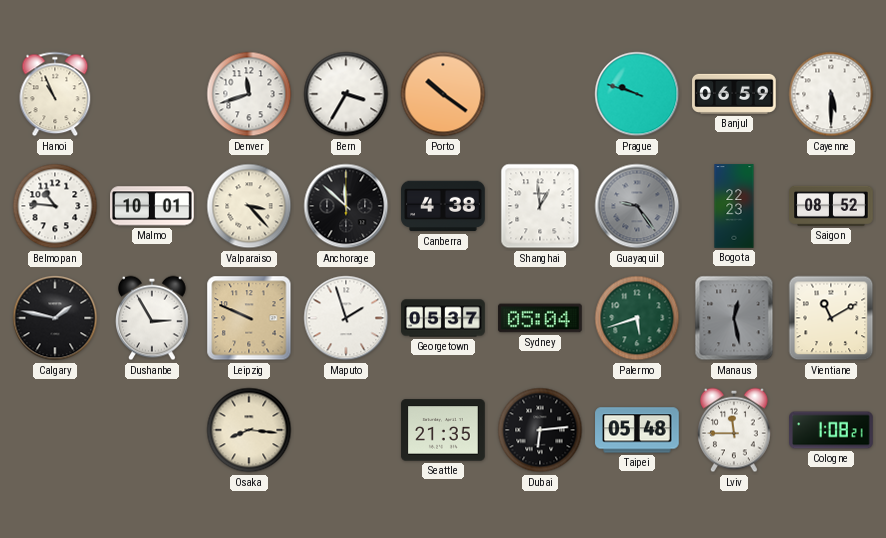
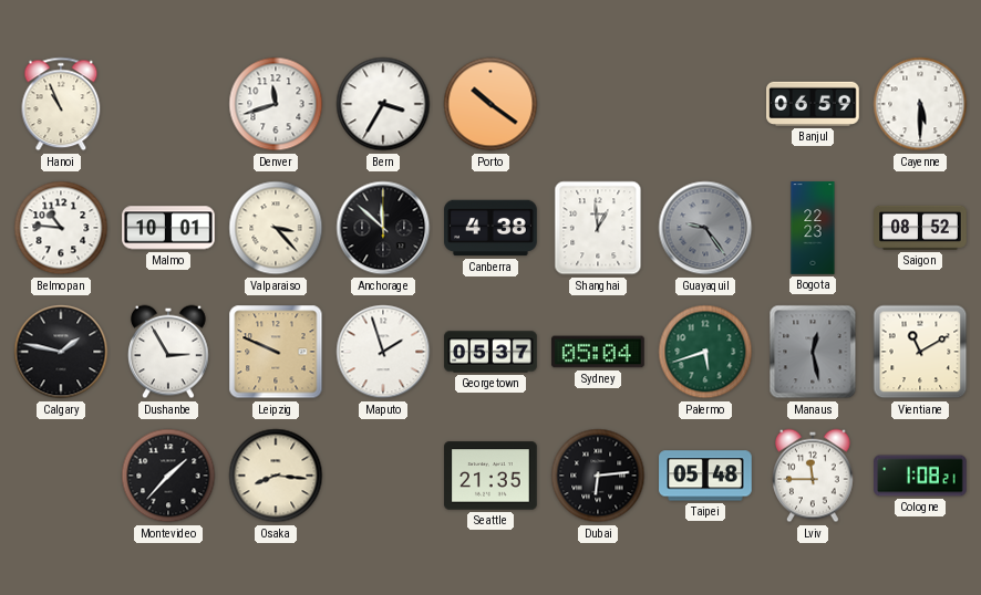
Prague: 9:48 -> none
Montevideo: none -> 1:37
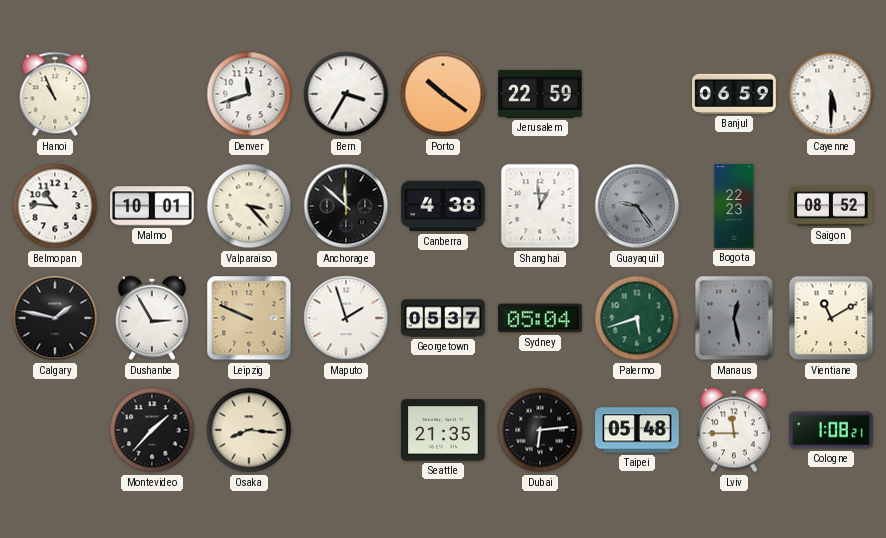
Jerusalem: none -> 22:59
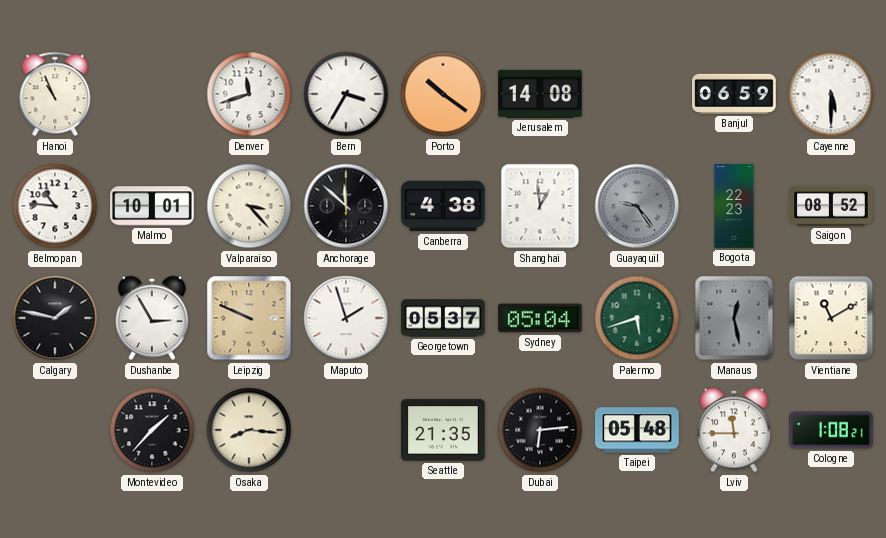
Jerusalem: 22:59 -> 14:08
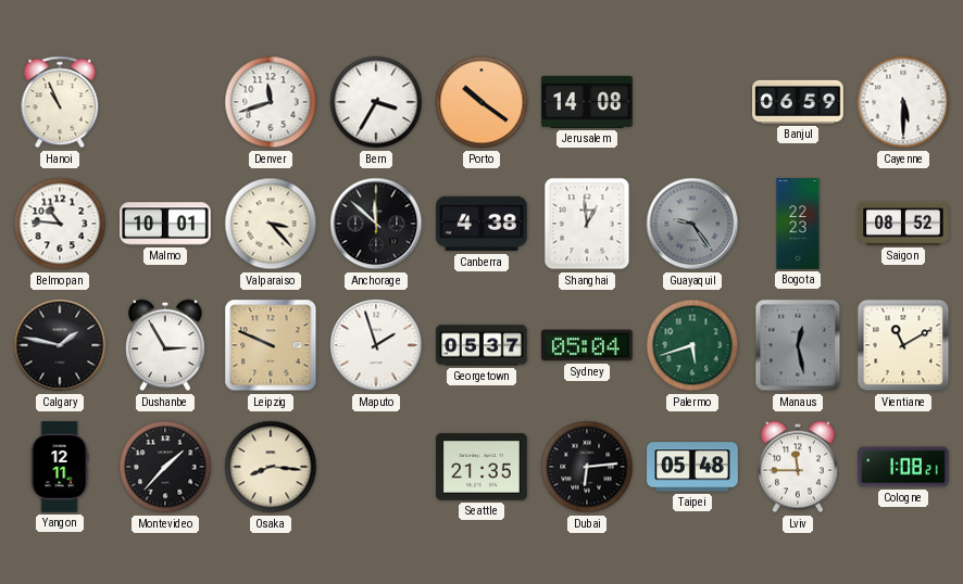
Yangon: none -> 12:11
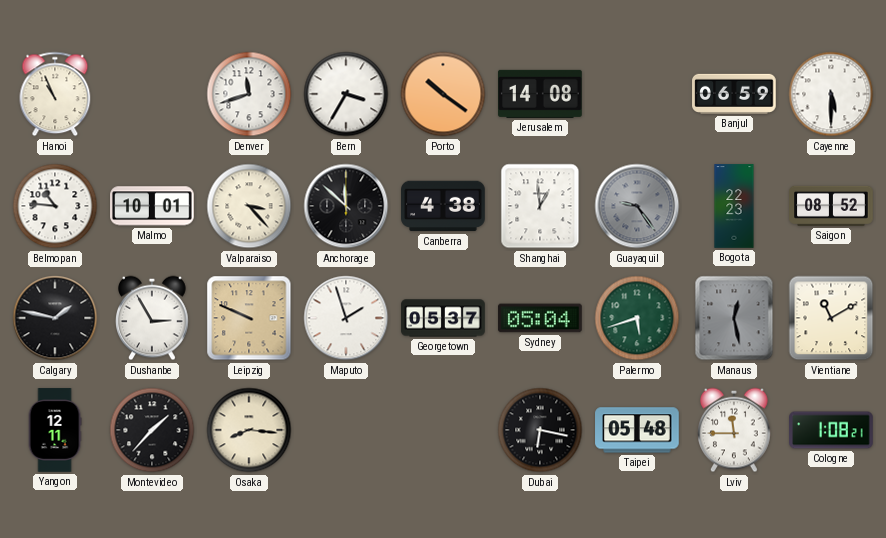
Seattle: 21:35 -> none
Dubai: 6:14 -> 6:17
